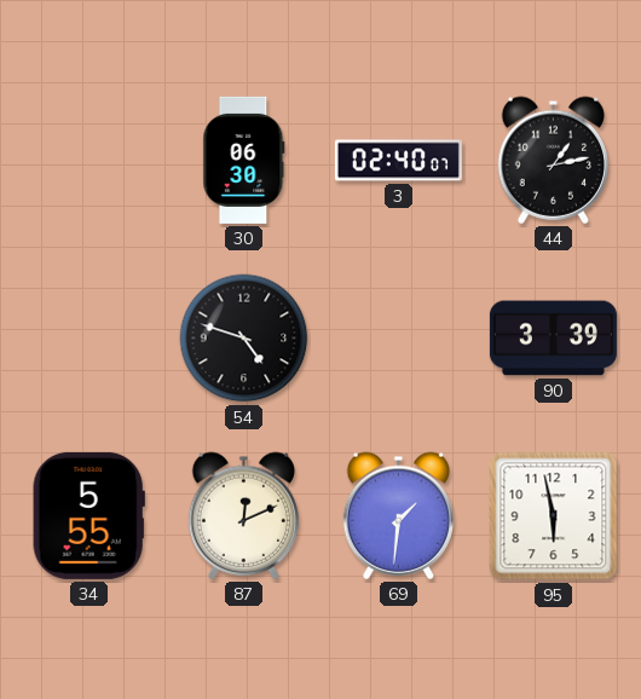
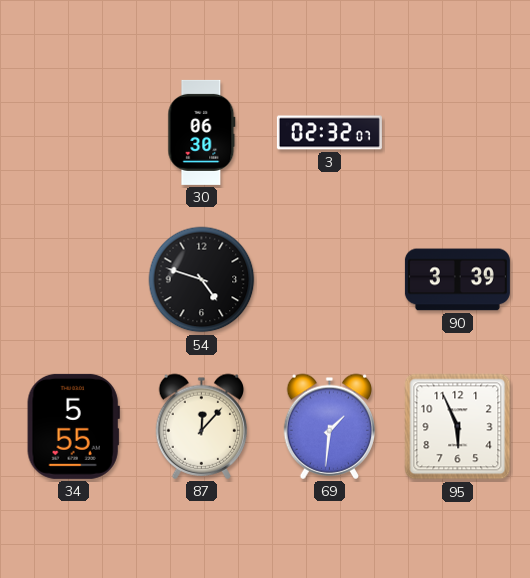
3: 02:40 -> 02:32
44: 1:13 -> none
87: 12:11 -> 12:07
95: 5:58 -> 5:56
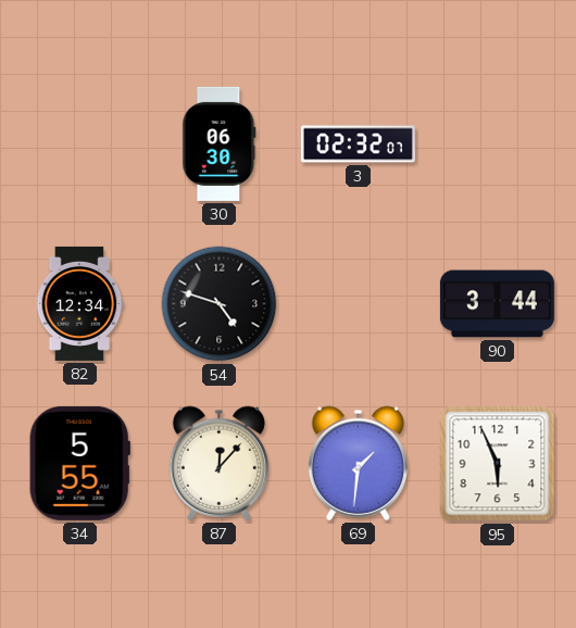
82: none -> 12:34
90: 3:39 -> 3:44
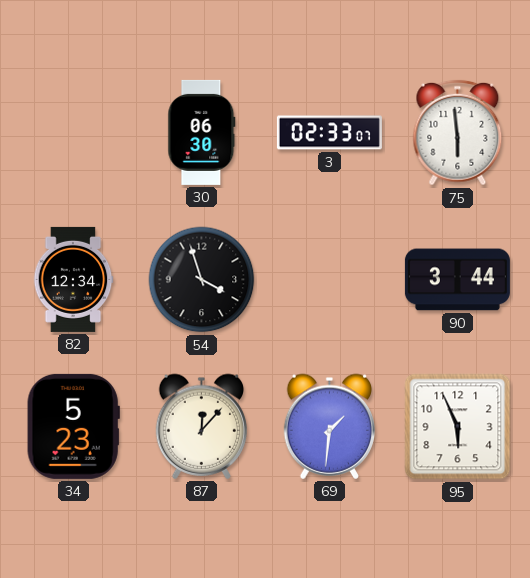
3: 02:32 -> 02:33
75: none -> 5:59
54: 4:48 -> 3:57
34: 5:55 -> 5:23
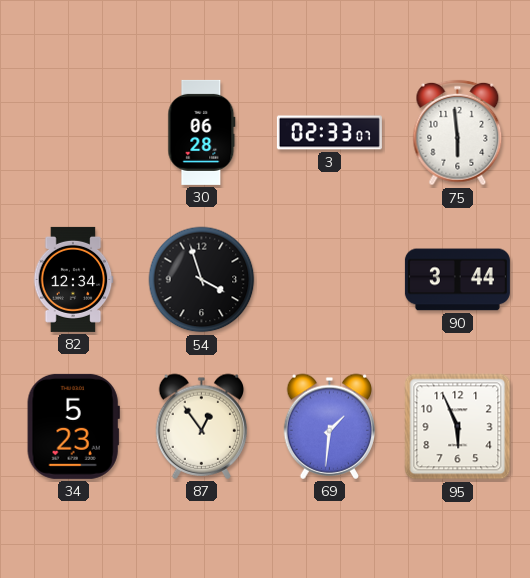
30: 06:30 -> 06:28
87: 12:07 -> 12:54
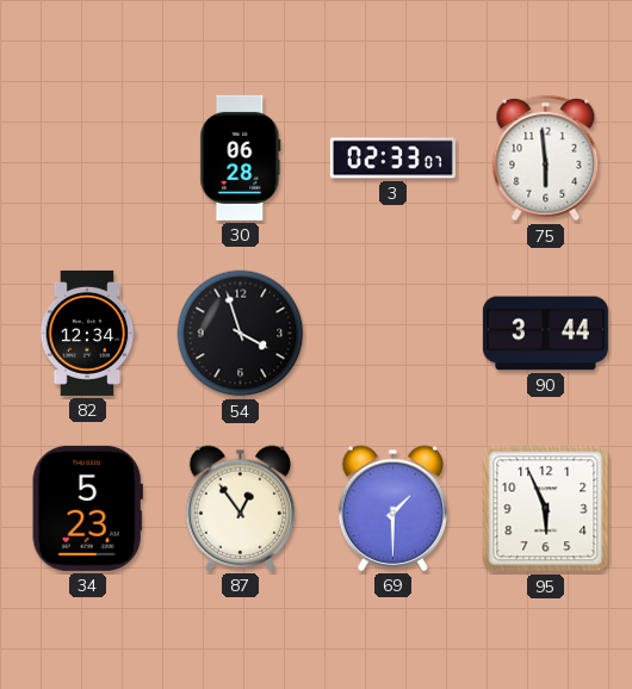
69: 1:31 -> 1:30
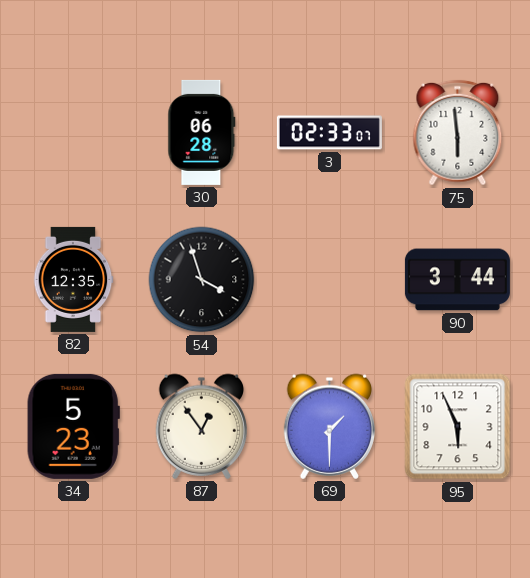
82: 12:34 -> 12:35
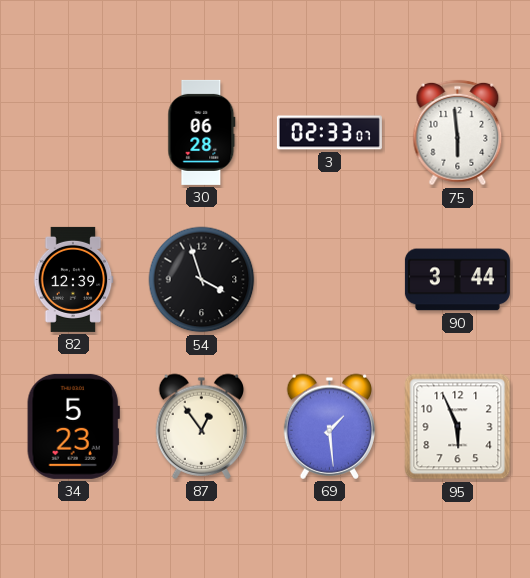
82: 12:35 -> 12:39
69: 1:30 -> 1:29
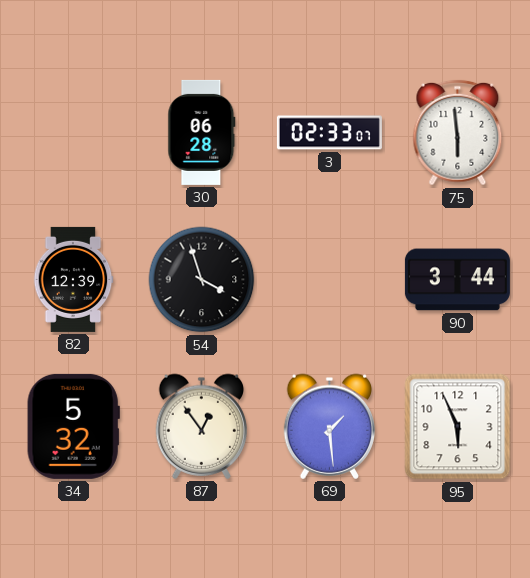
34: 5:23 -> 5:32
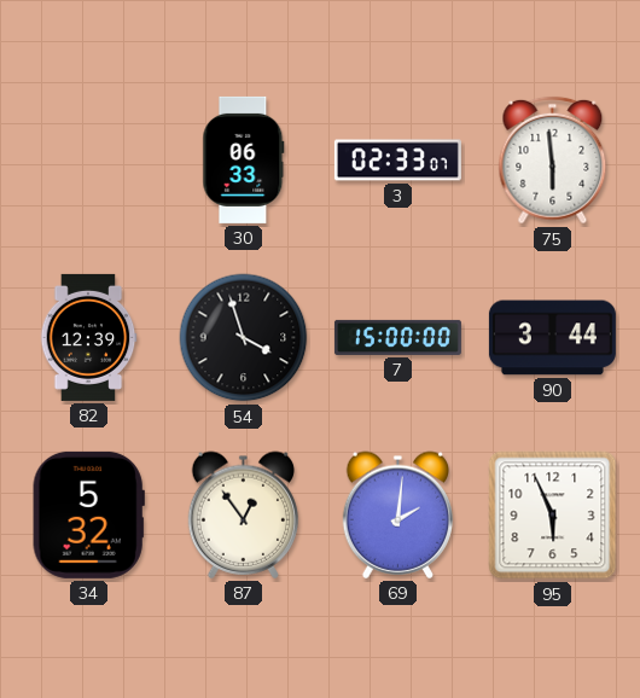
30: 06:28 -> 06:33
7: none -> 15:00
69: 1:29 -> 2:01
